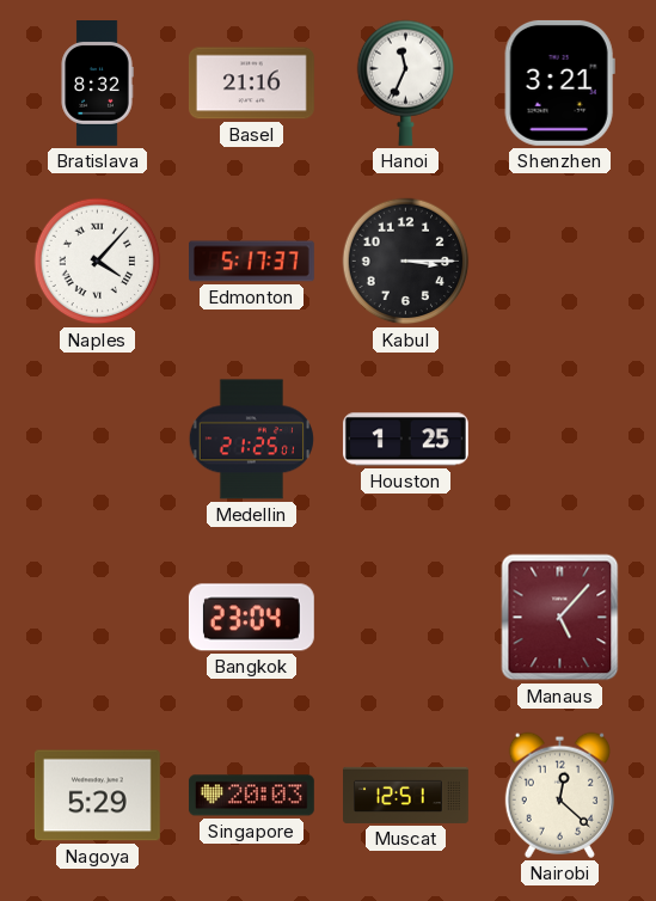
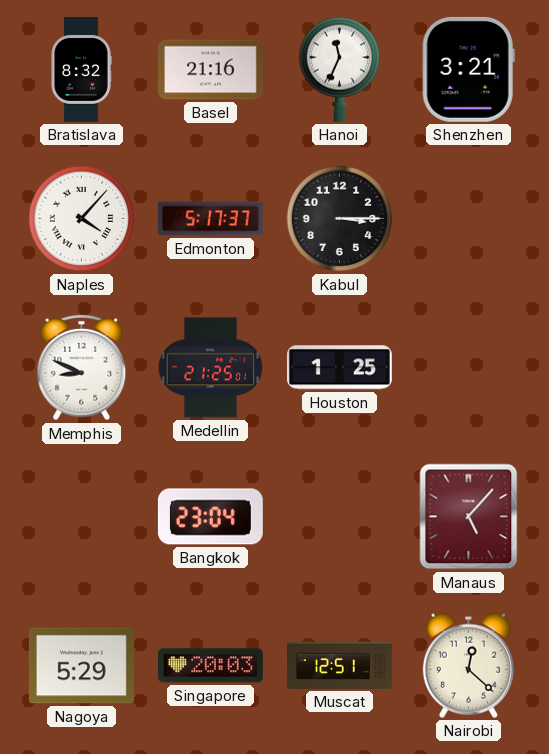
Memphis: none -> 8:49
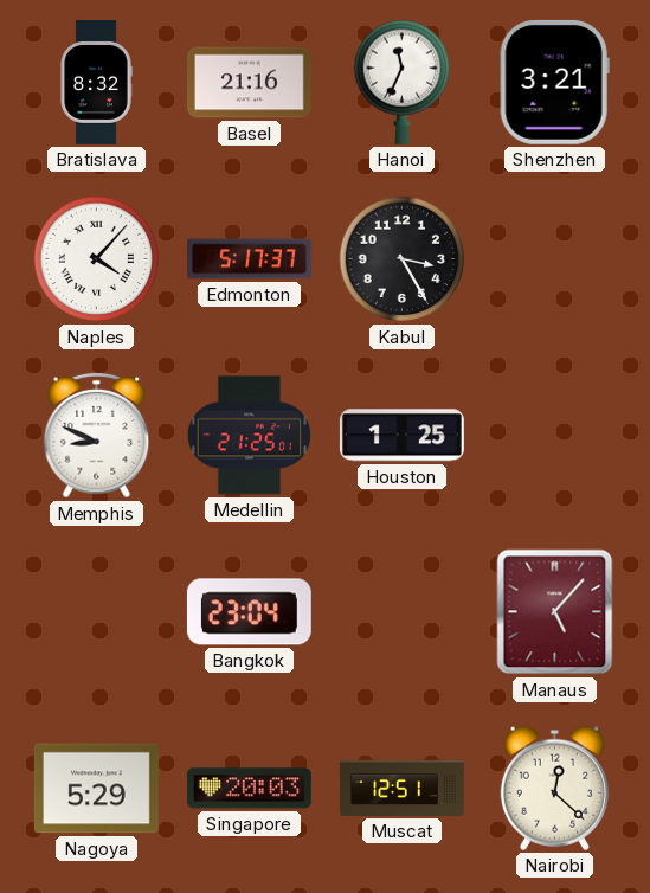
Kabul: 3:15 -> 3:25
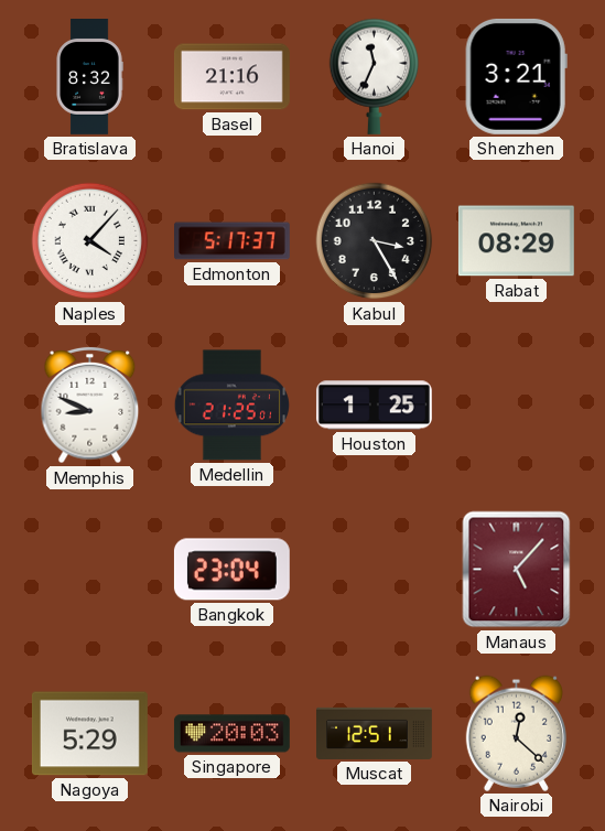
Rabat: none -> 08:29
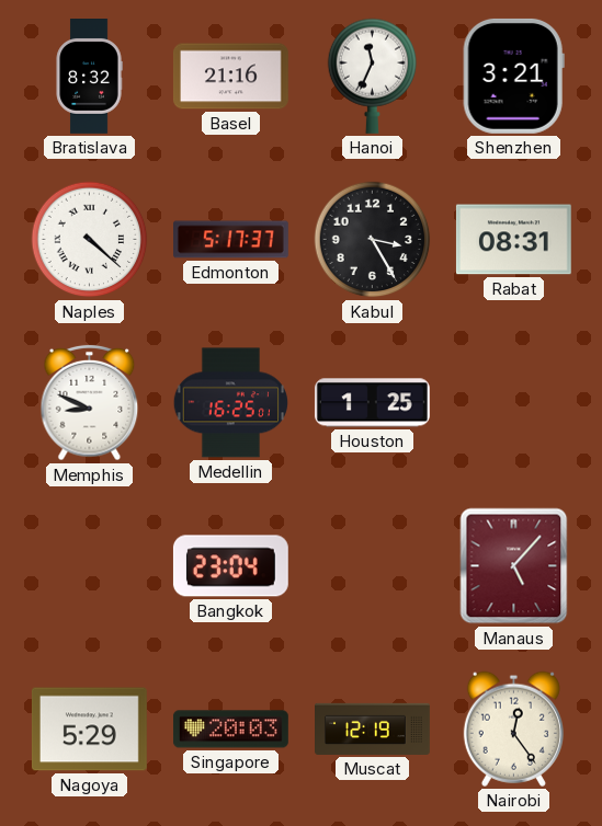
Naples: 4:07 -> 4:22
Rabat: 08:29 -> 08:31
Medellin: 21:25 -> 16:25
Muscat: 12:51 -> 12:19
Nairobi: 12:22 -> 12:24
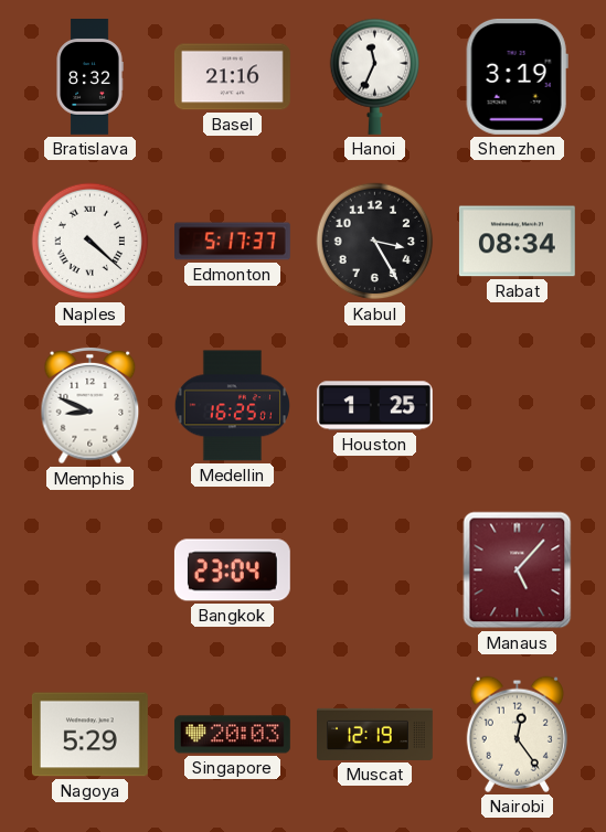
Shenzhen: 3:21 -> 3:19
Rabat: 08:31 -> 08:34
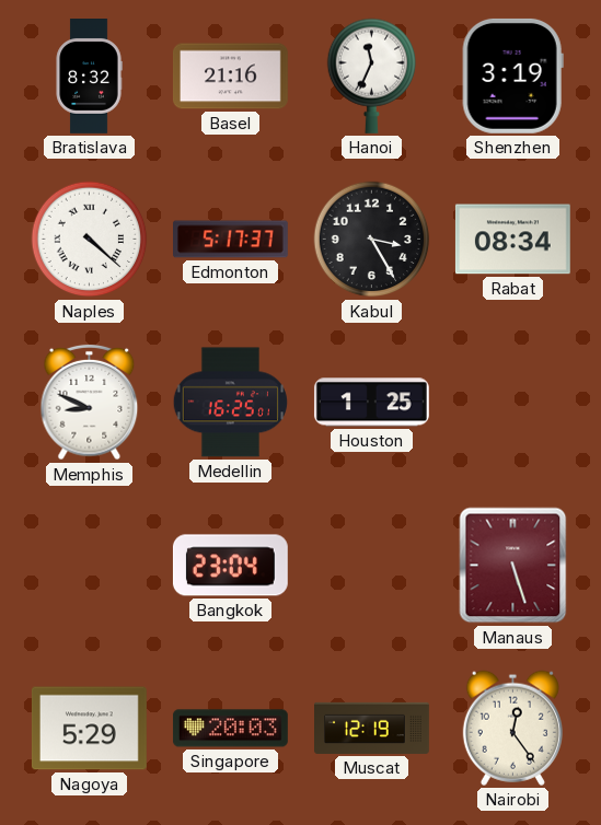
Manaus: 5:07 -> 5:27
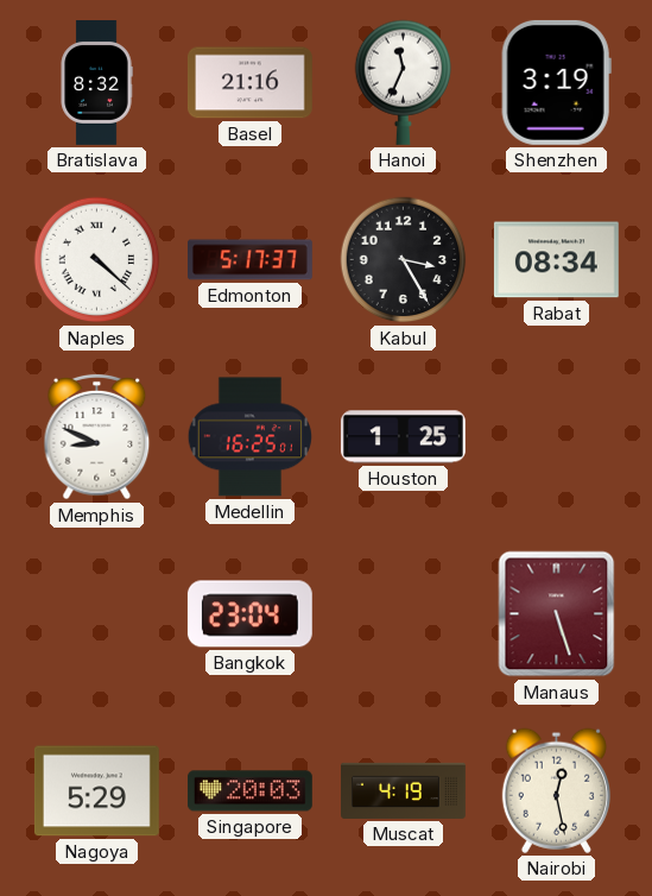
Muscat: 12:19 -> 4:19
Nairobi: 12:24 -> 12:28
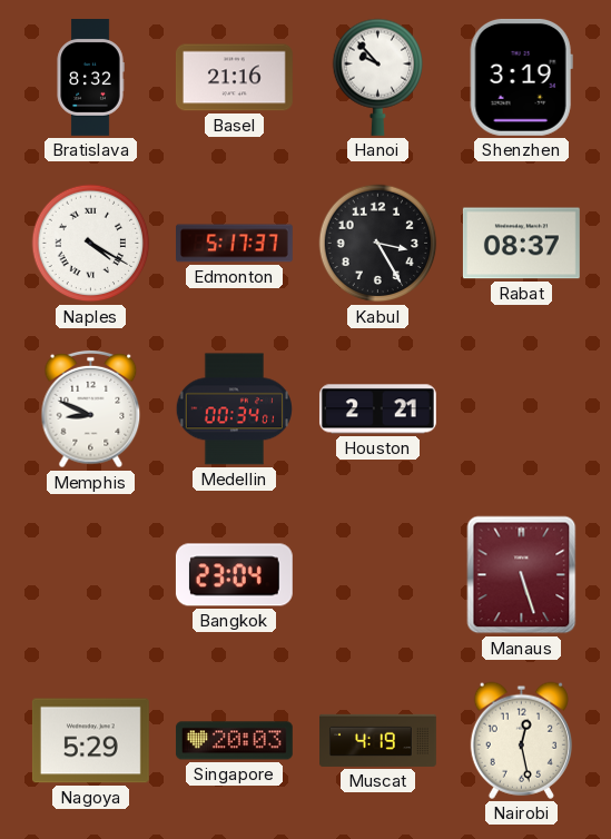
Hanoi: 11:34 -> 9:53
Naples: 4:22 -> 4:20
Rabat: 08:34 -> 08:37
Medellin: 16:25 -> 00:34
Houston: 1:25 -> 2:21
